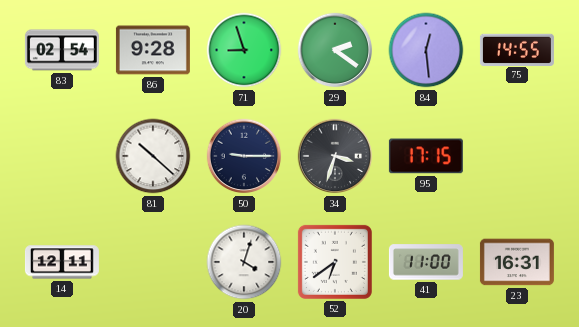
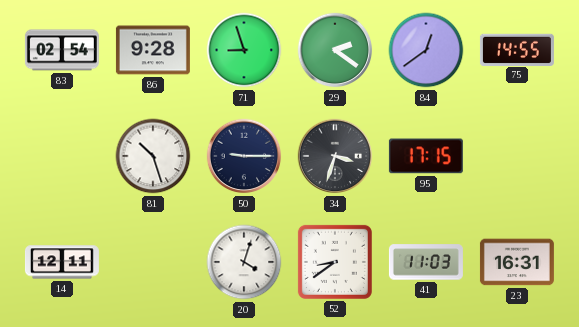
84: 12:29 -> 12:39
81: 10:22 -> 10:27
52: 6:39 -> 8:39
41: 11:00 -> 11:03
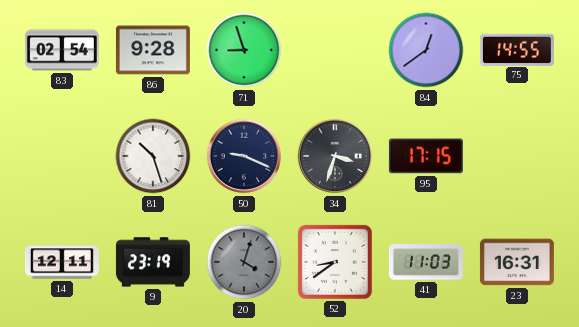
29: 2:21 -> none
50: 9:15 -> 9:19
9: none -> 23:19
20 dial: white -> grey
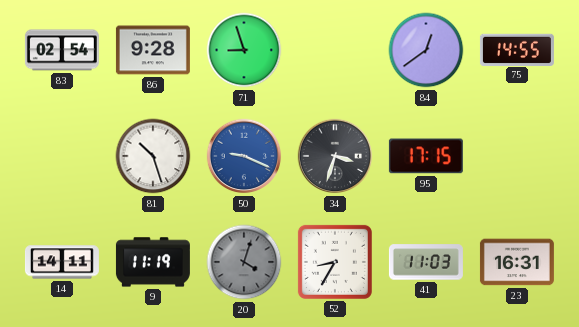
50 dial: navy -> blue
14: 12:11 -> 14:11
9: 23:19 -> 11:19
52: 8:39 -> 8:35
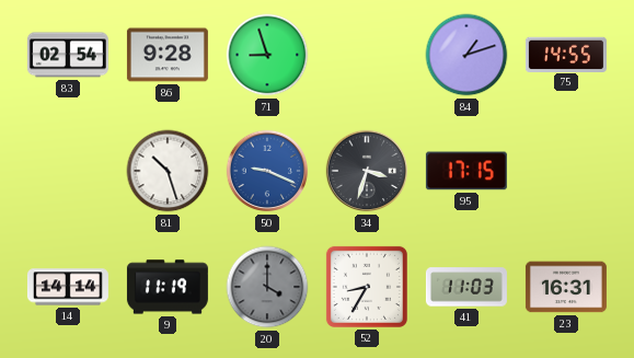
84: 12:39 -> 1:12
14: 14:11 -> 14:14
20: 4:03 -> 4:00
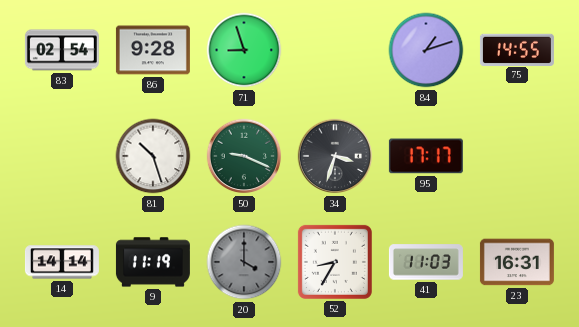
50 dial: blue -> green
95: 17:15 -> 17:17
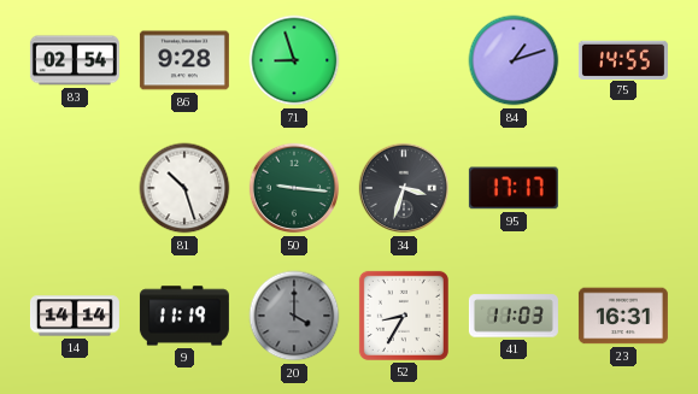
50: 9:19 -> 9:16
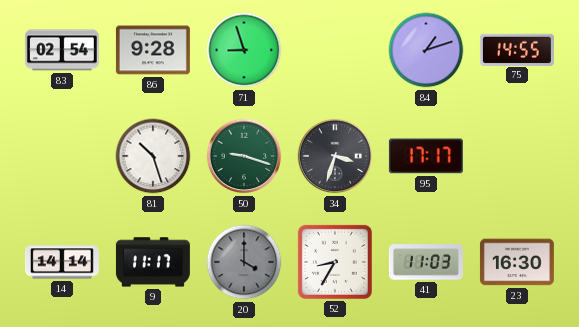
50: 9:16 -> 9:18
9: 11:19 -> 11:17
23: 16:31 -> 16:30
